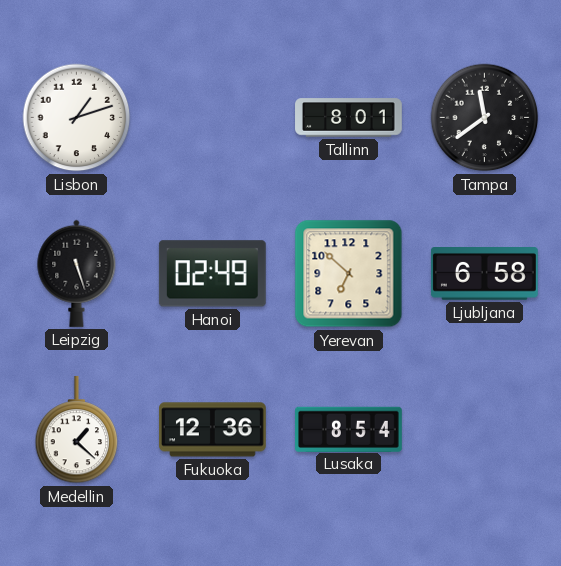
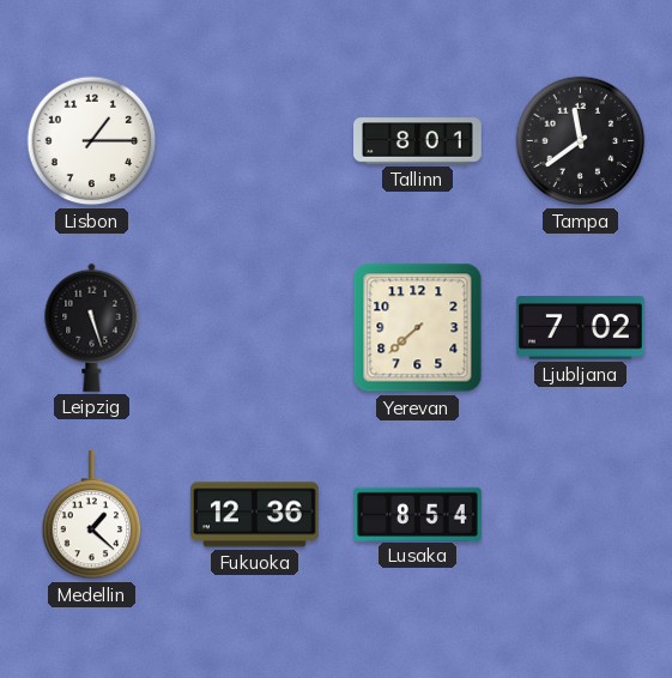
Lisbon: 1:12 -> 1:15
Hanoi: 02:49 -> none
Yerevan: 6:52 -> 7:38
Ljubljana: 6:58 -> 7:02
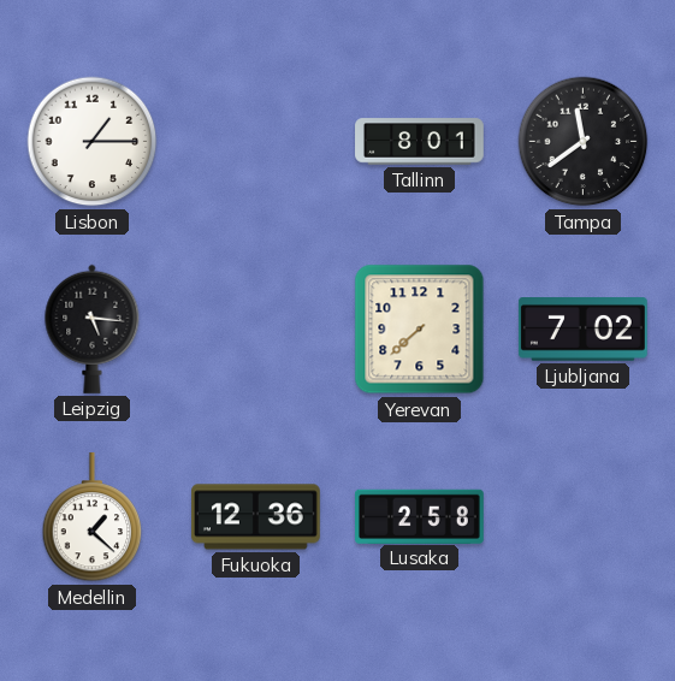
Leipzig: 5:27 -> 5:16
Lusaka: 8:54 -> 2:58
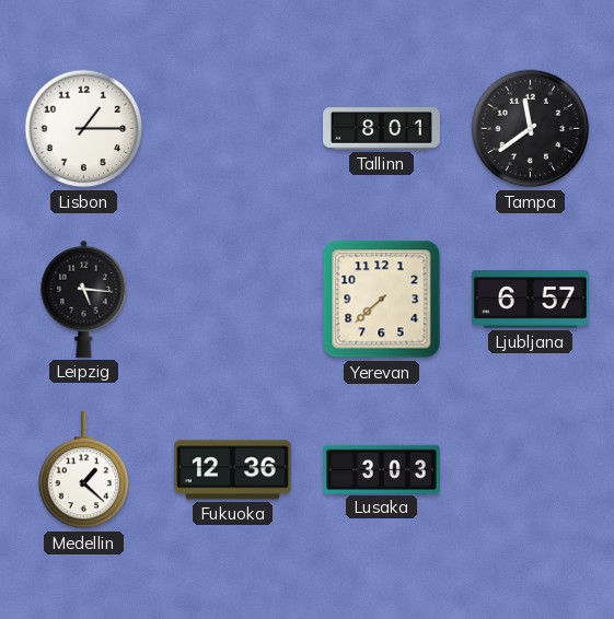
Ljubljana: 7:02 -> 6:57
Lusaka: 2:58 -> 3:03
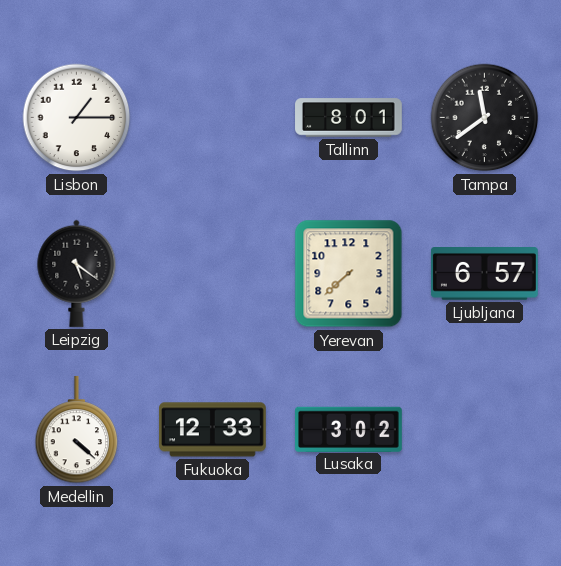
Leipzig: 5:16 -> 5:21
Medellin: 1:22 -> 4:22
Fukuoka: 12:36 -> 12:33
Lusaka: 3:03 -> 3:02
